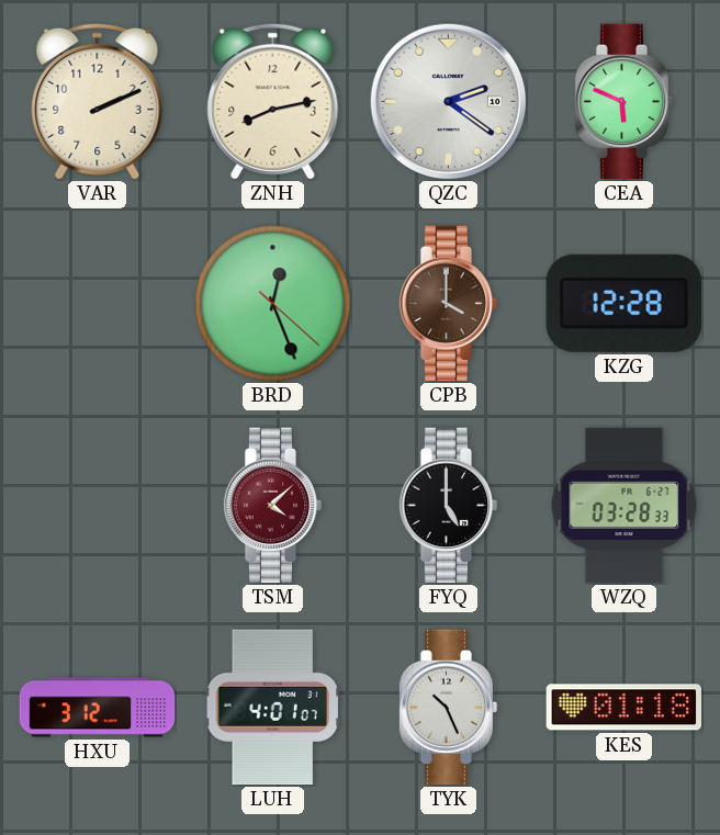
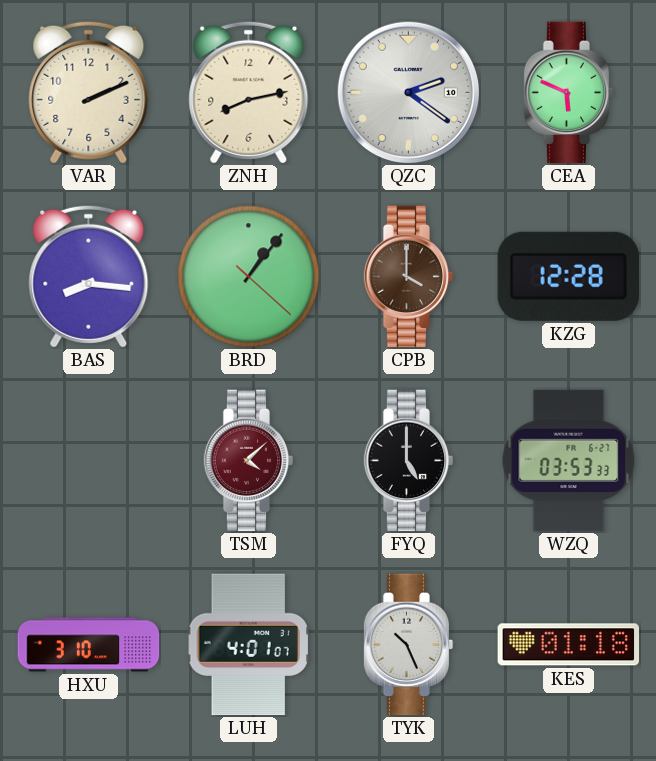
BAS: none -> 8:16
BRD: 12:26 -> 1:06
WZQ: 03:28 -> 03:53
HXU: 3:12 -> 3:10
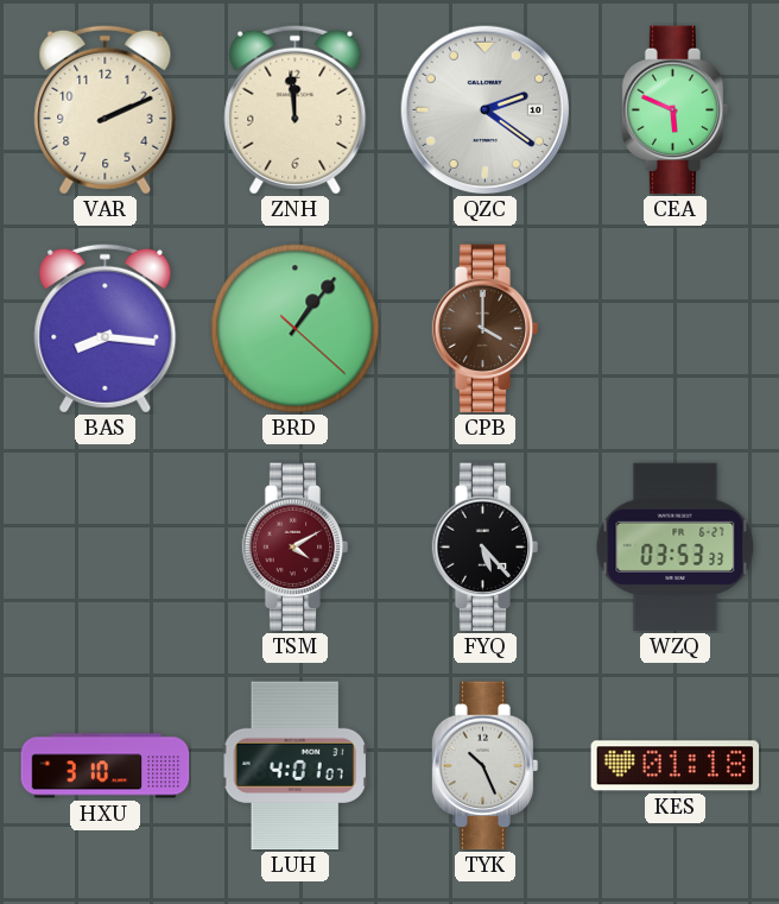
ZNH: 8:13 -> 11:59
KZG: 12:28 -> none
TSM: 4:08 -> 4:10
FYQ: 5:00 -> 5:23
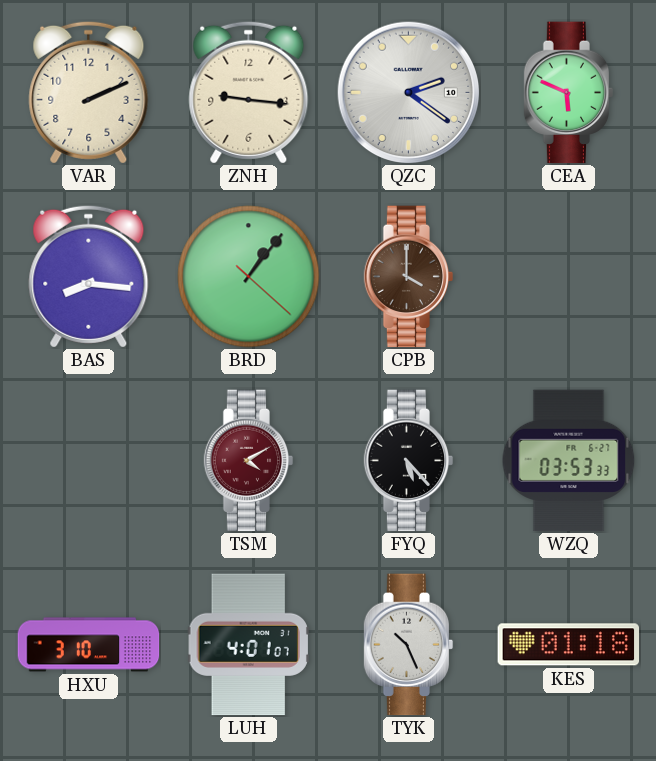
ZNH: 11:59 -> 9:16
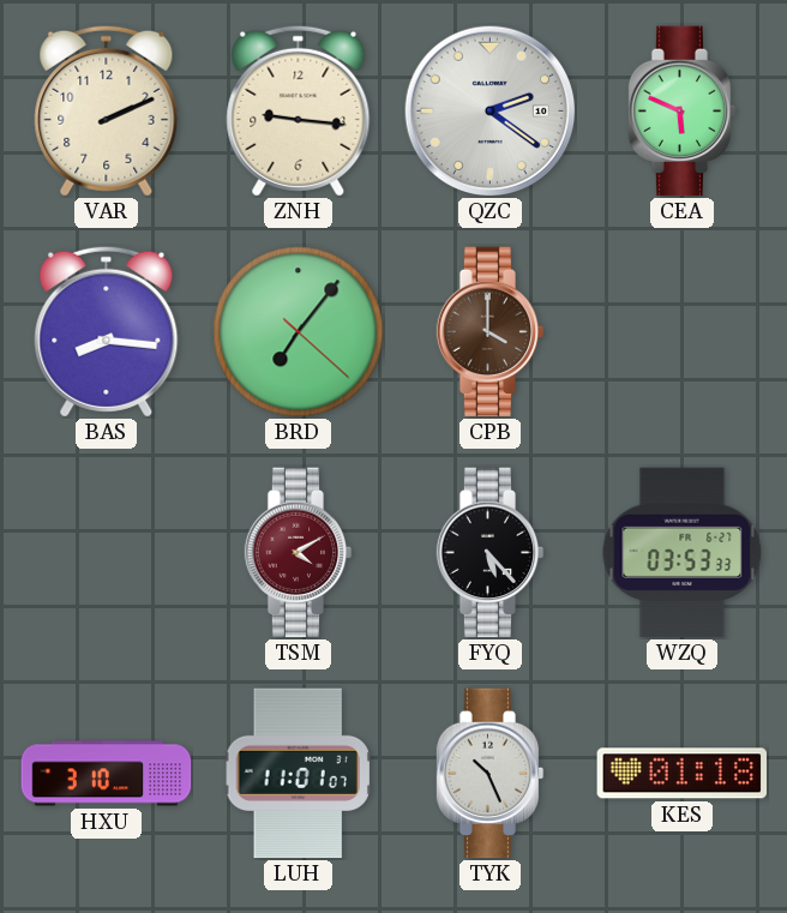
BRD: 1:06 -> 7:06
LUH: 4:01 -> 11:01
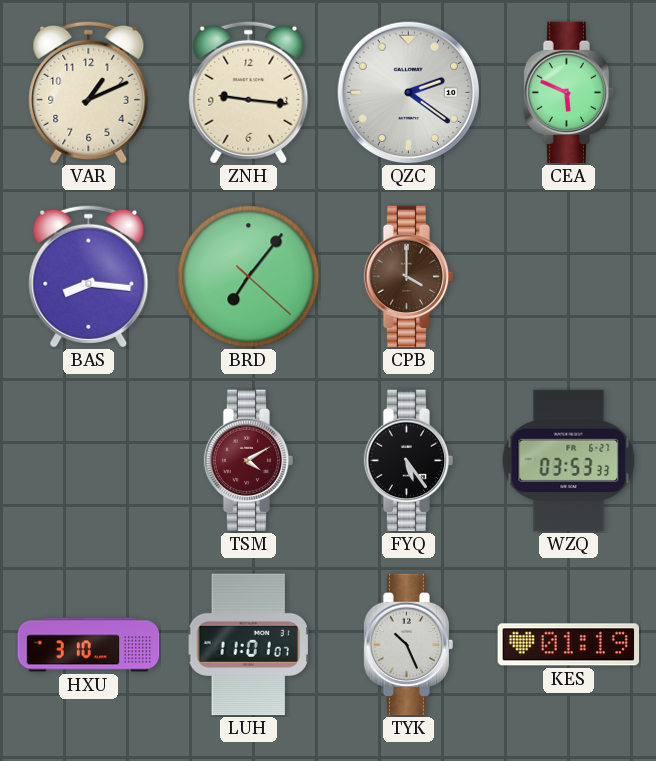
VAR: 2:11 -> 1:11
FYQ: 5:23 -> 5:24
KES: 01:18 -> 01:19
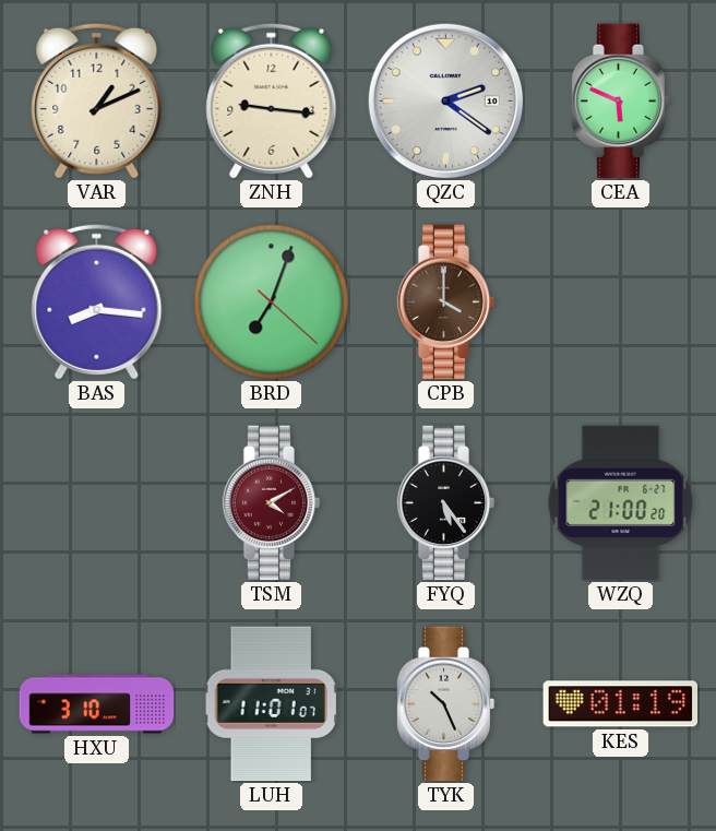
BRD: 7:06 -> 7:03
WZQ: 03:53 -> 21:00
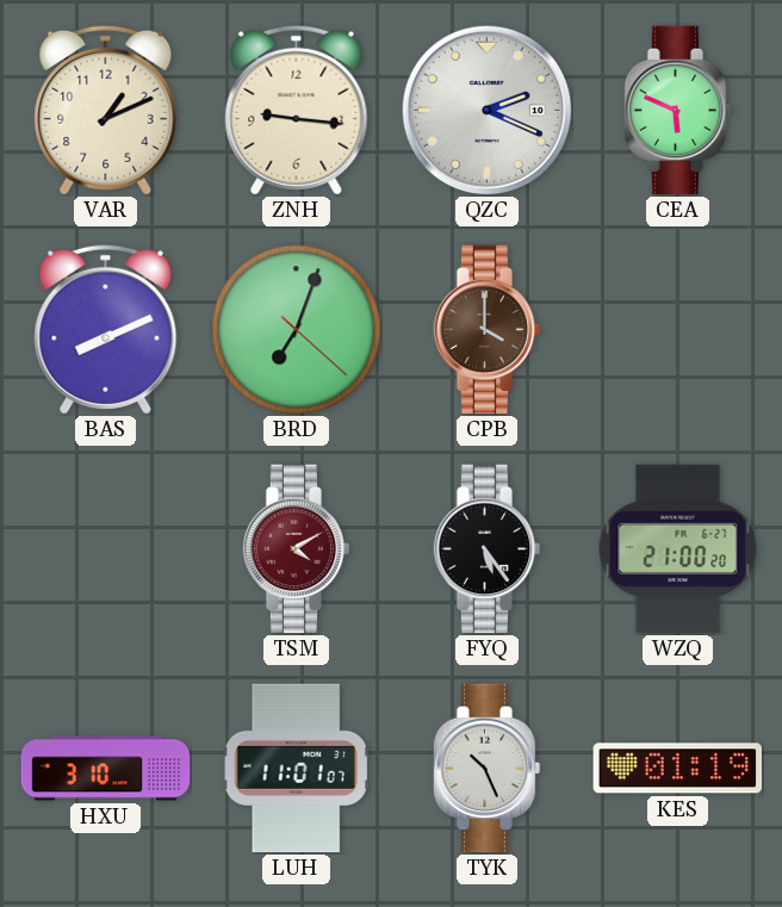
QZC: 2:21 -> 2:19
BAS: 8:16 -> 8:11
